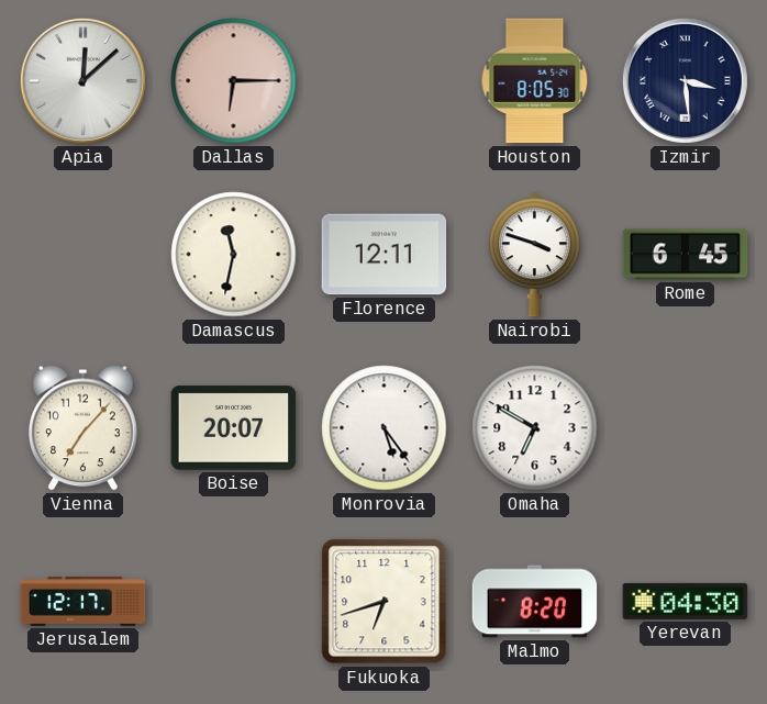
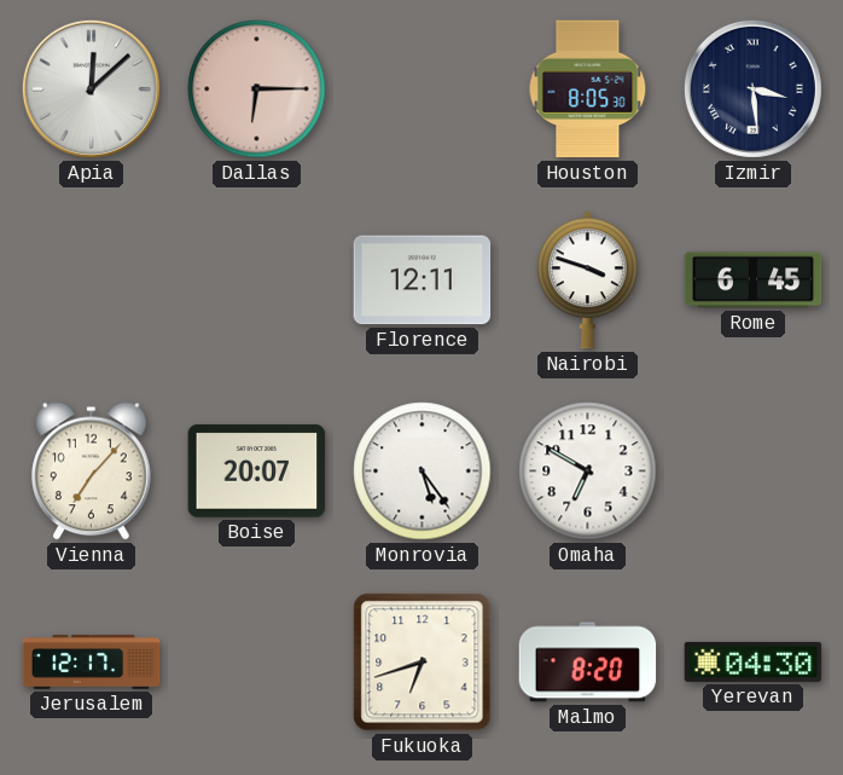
Damascus: 11:32 -> none
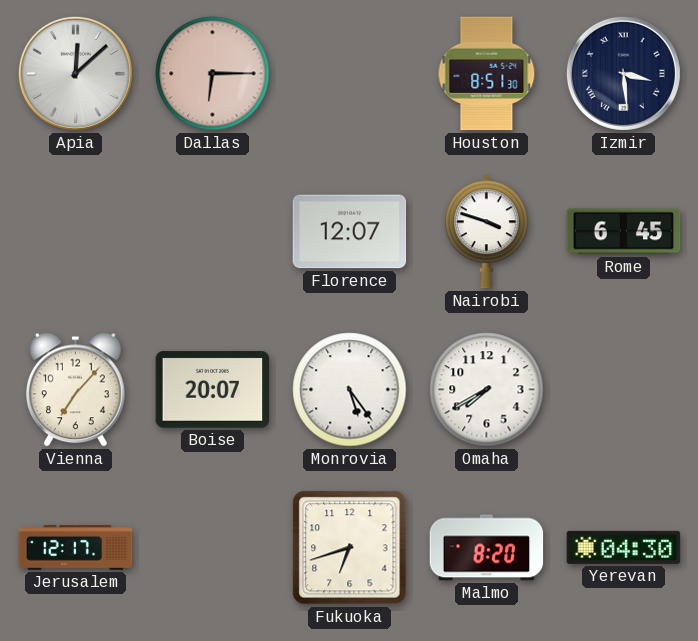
Houston: 8:05 -> 8:51
Florence: 12:11 -> 12:07
Omaha: 6:50 -> 7:40
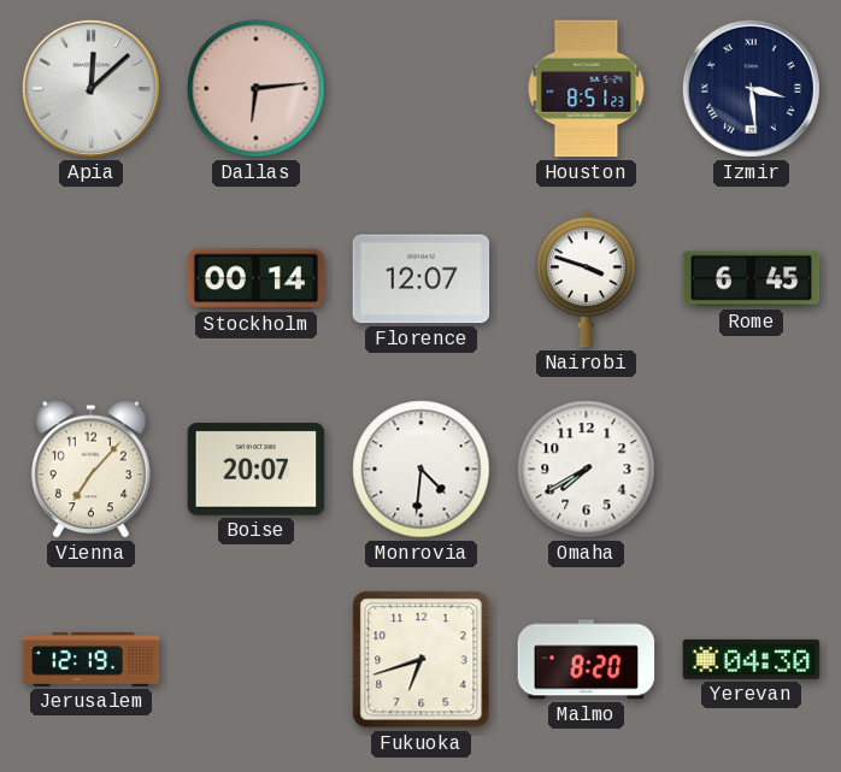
Dallas: 6:15 -> 6:14
Houston: 8:51:30 -> 8:51:23
Stockholm: none -> 00:14
Monrovia: 5:24 -> 4:31
Jerusalem: 12:17 -> 12:19
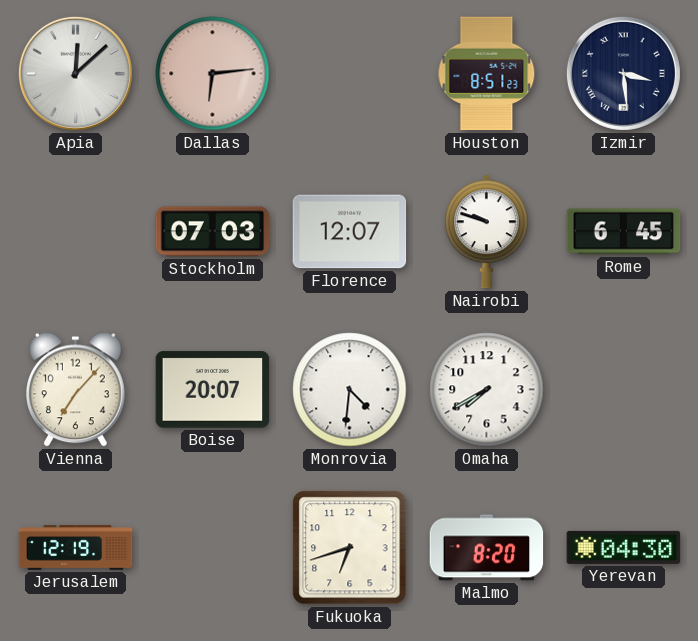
Stockholm: 00:14 -> 07:03
Nairobi: 3:48 -> 9:48
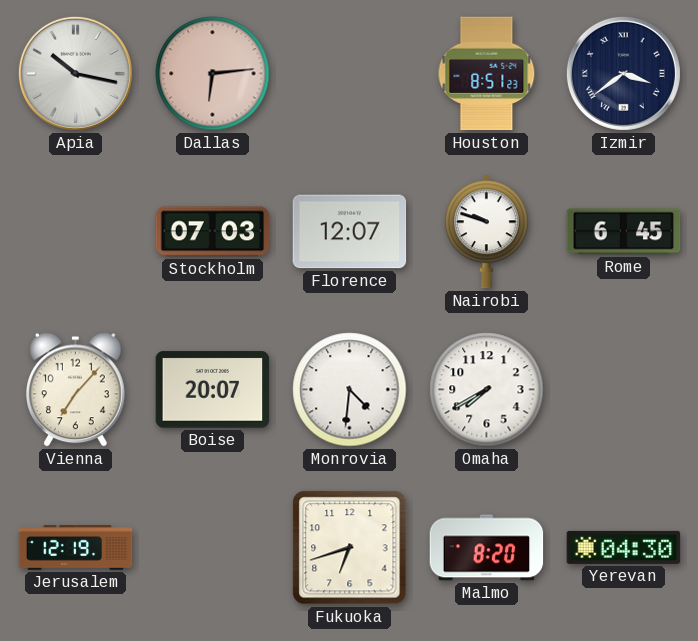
Apia: 12:08 -> 10:17
Izmir: 3:29 -> 3:39
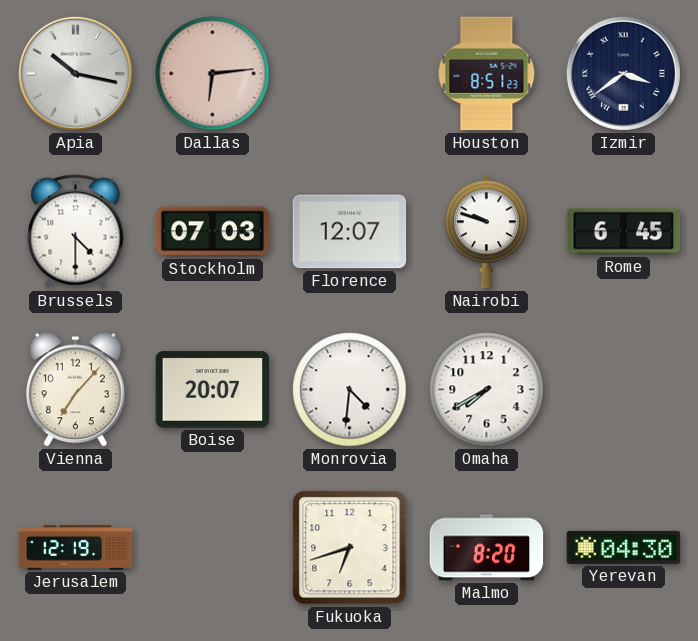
Brussels: none -> 4:30
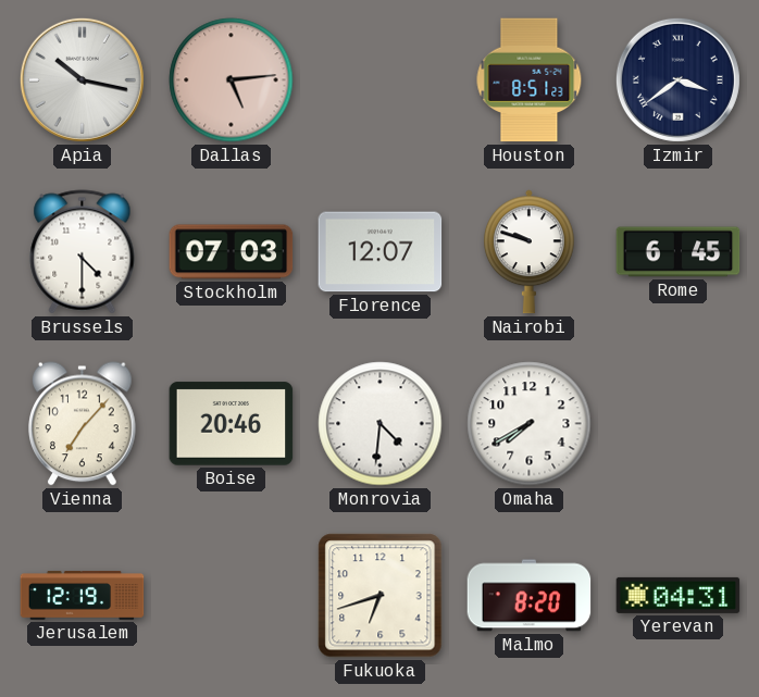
Dallas: 6:14 -> 5:14
Boise: 20:07 -> 20:46
Yerevan: 04:30 -> 04:31
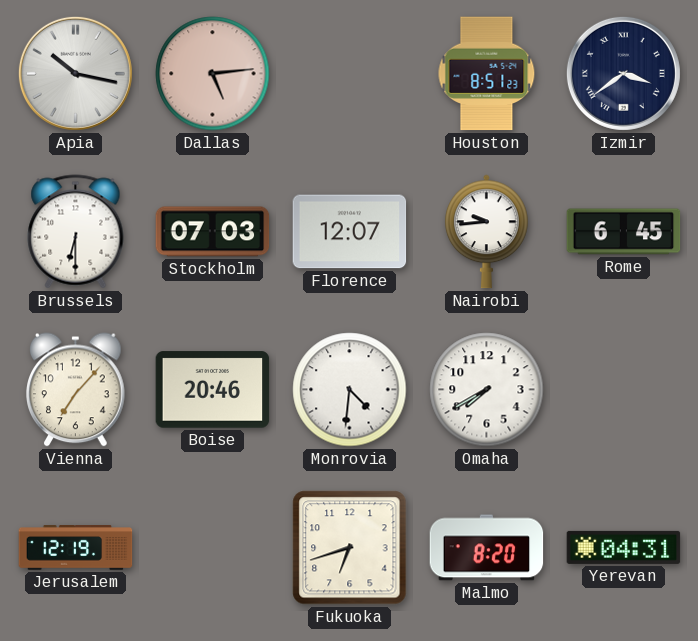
Brussels: 4:30 -> 6:30
Nairobi: 9:48 -> 9:44
